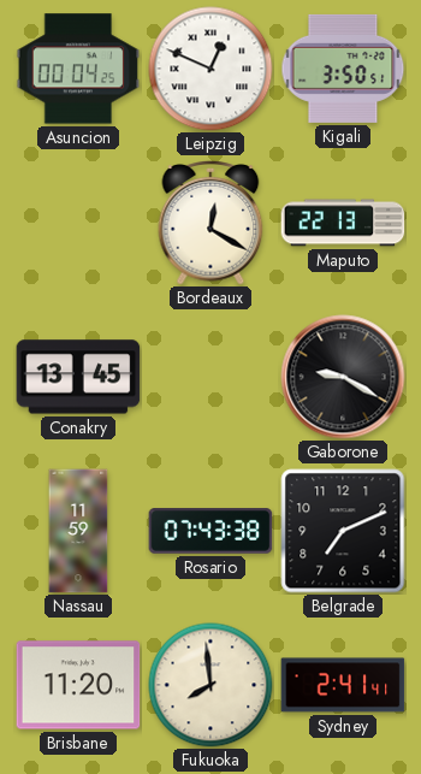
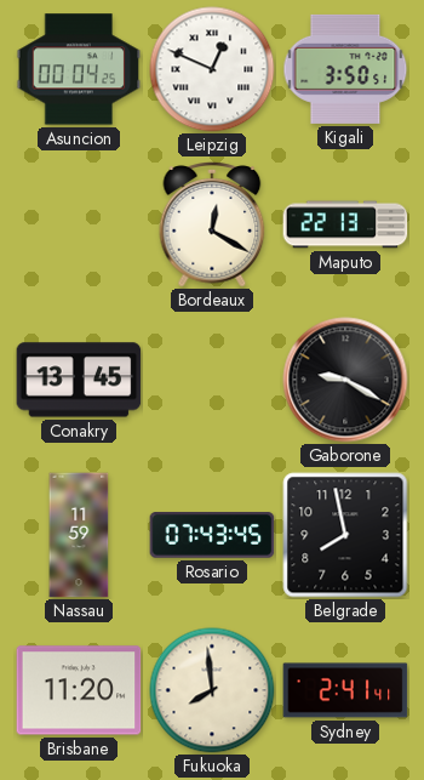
Rosario: 07:43:38 -> 07:43:45
Belgrade: 7:11 -> 7:58
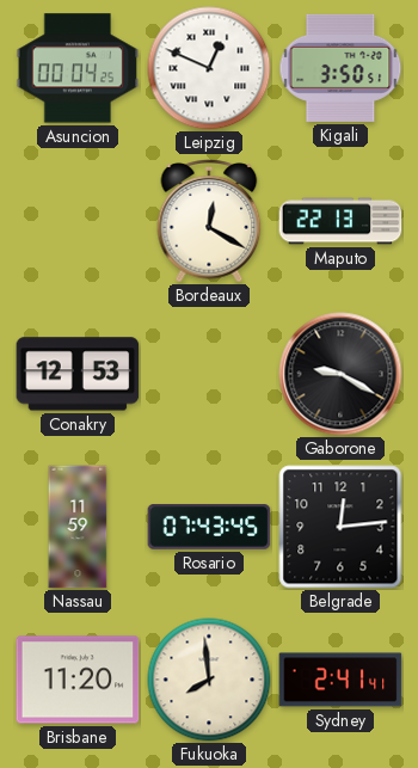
Conakry: 13:45 -> 12:53
Belgrade: 7:58 -> 12:14
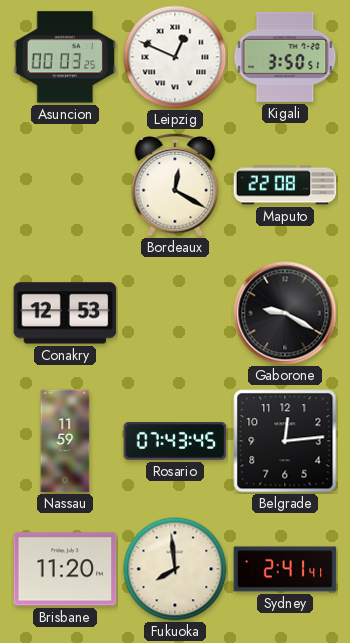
Asuncion: 00:04 -> 00:03
Maputo: 22:13 -> 22:08
